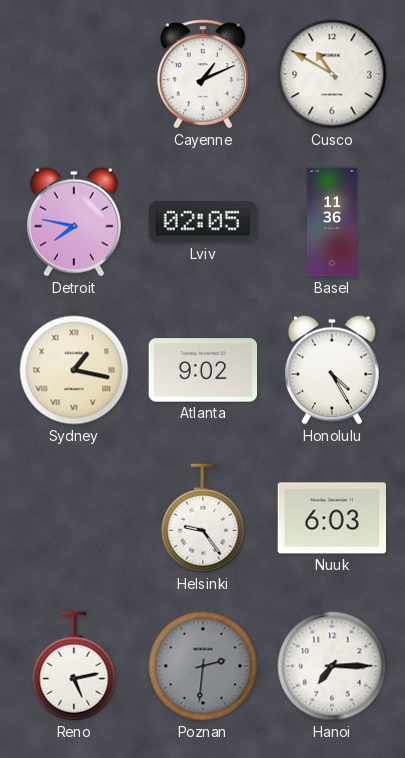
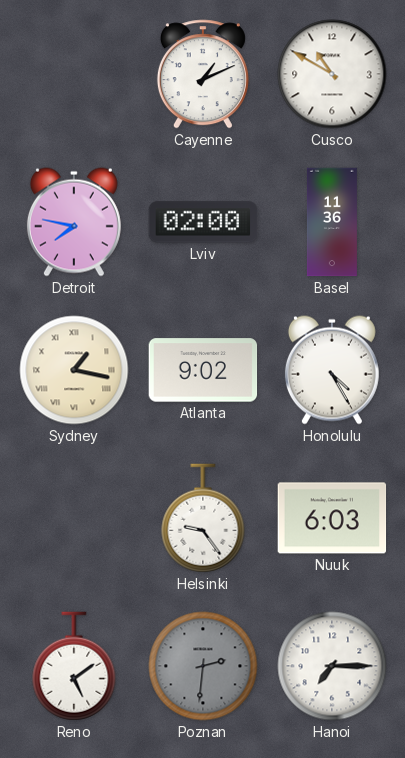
Lviv: 02:05 -> 02:00
Reno: 5:13 -> 5:09
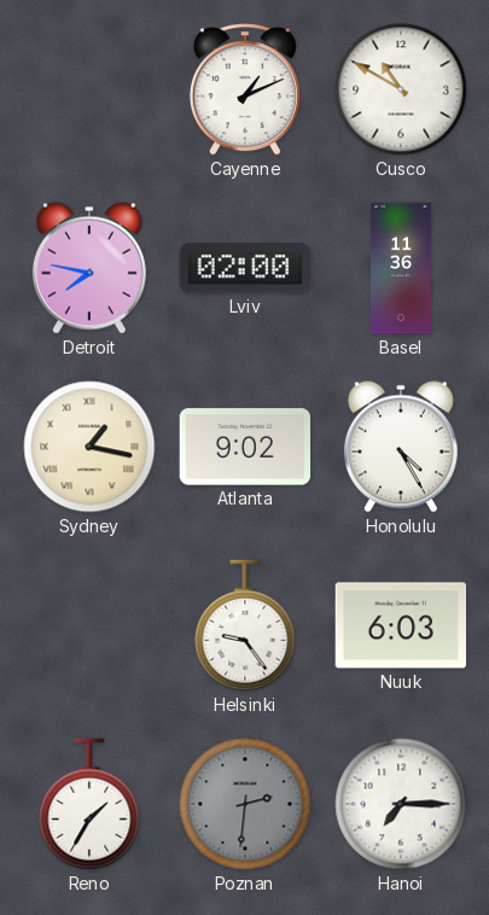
Reno: 5:09 -> 1:35
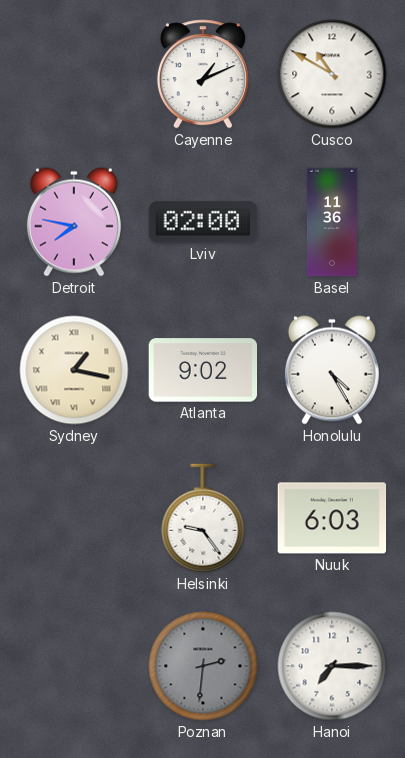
Reno: 1:35 -> none
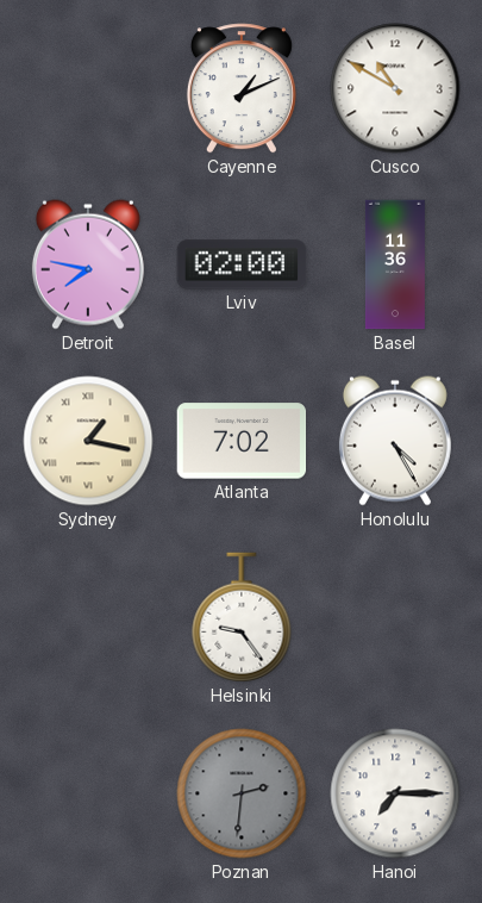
Atlanta: 9:02 -> 7:02
Nuuk: 6:03 -> none
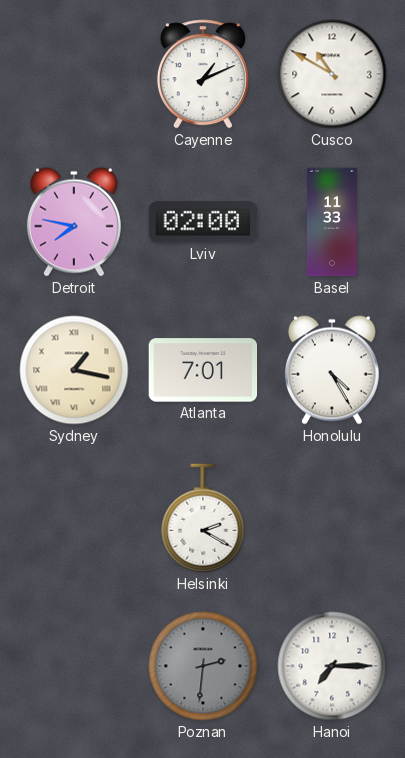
Basel: 11:36 -> 11:33
Atlanta: 7:02 -> 7:01
Helsinki: 9:24 -> 2:20
